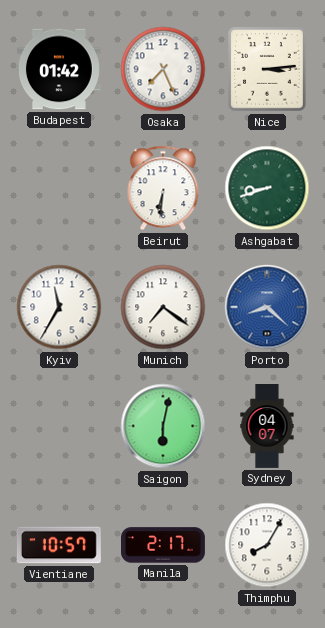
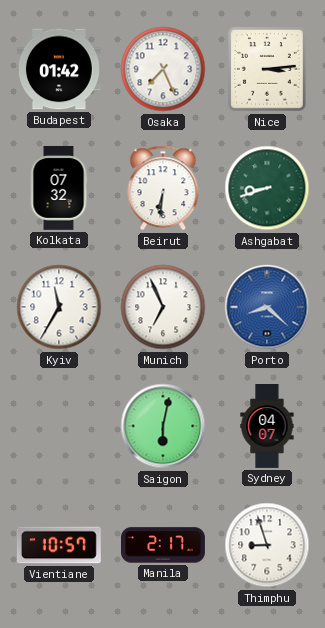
Kolkata: none -> 07:32
Munich: 7:21 -> 6:56
Thimphu: 8:05 -> 8:57
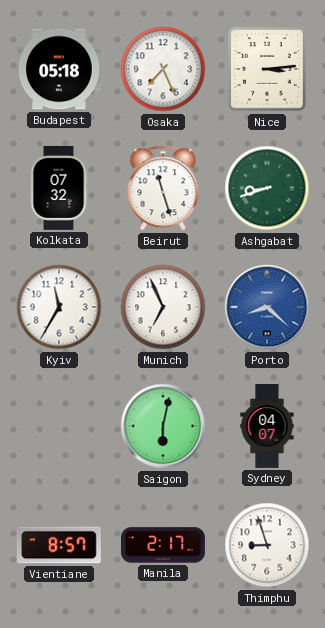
Budapest: 01:42 -> 05:18
Beirut: 6:31 -> 11:27
Vientiane: 10:57 -> 8:57
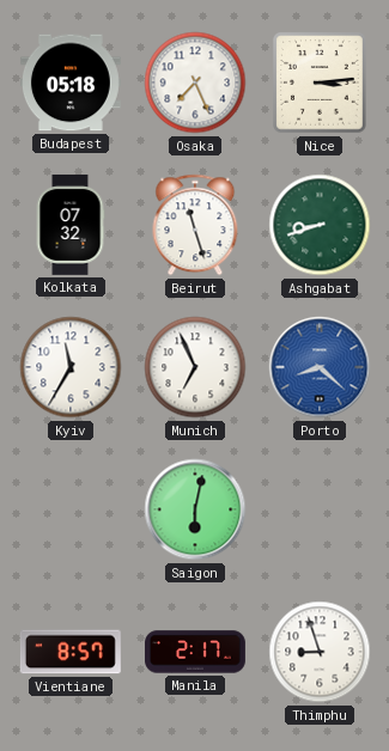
Sydney: 04:07 -> none
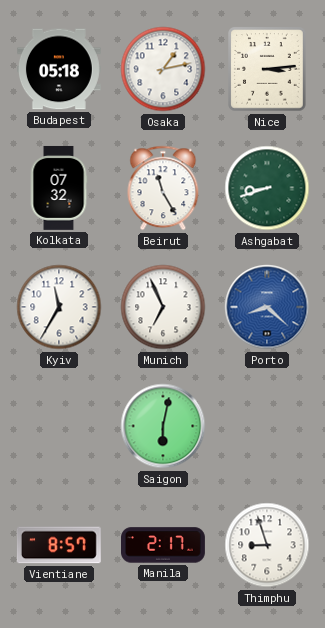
Osaka: 7:26 -> 1:13
Beirut: 11:27 -> 11:25
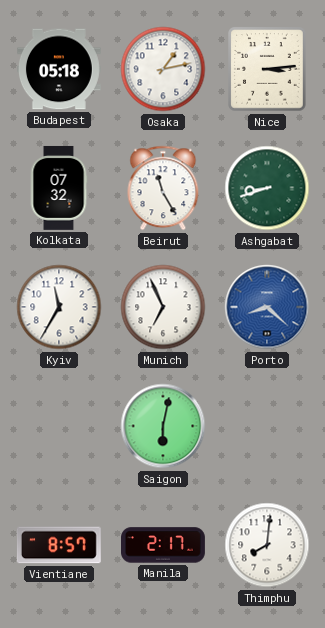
Thimphu: 8:57 -> 8:01
